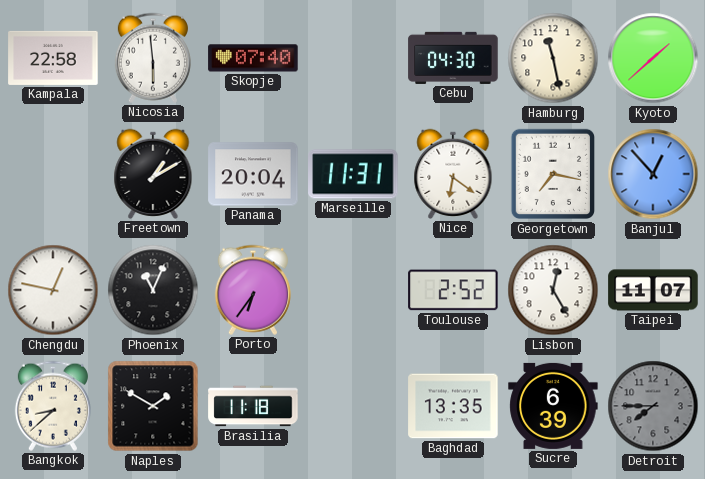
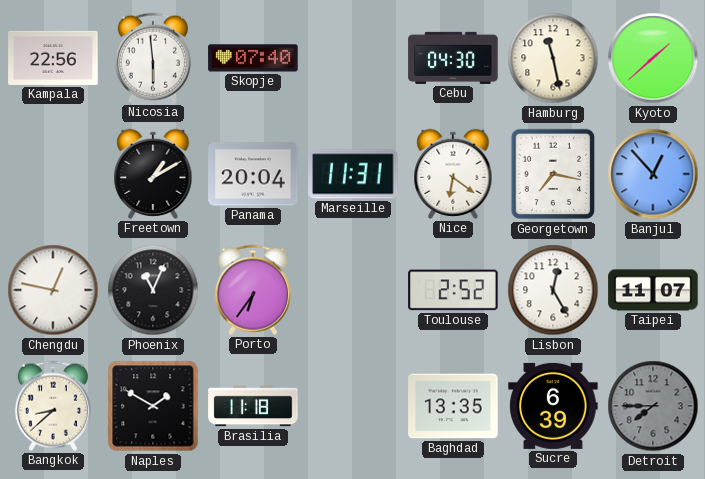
Kampala: 22:58 -> 22:56
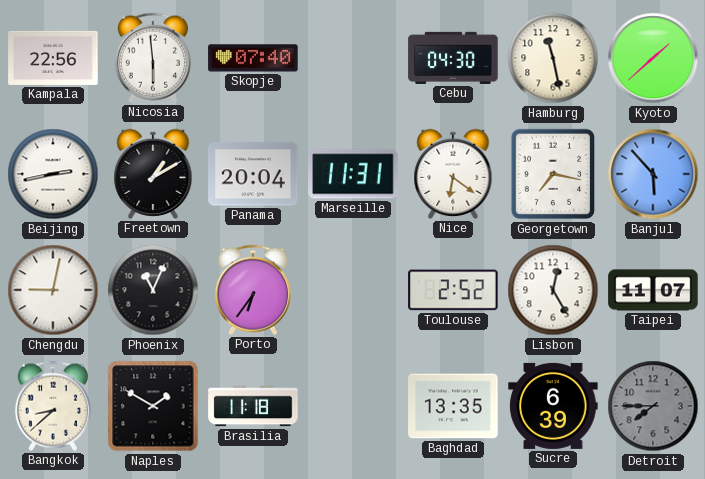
Beijing: none -> 2:43
Banjul: 12:53 -> 5:53
Chengdu: 12:47 -> 9:02
